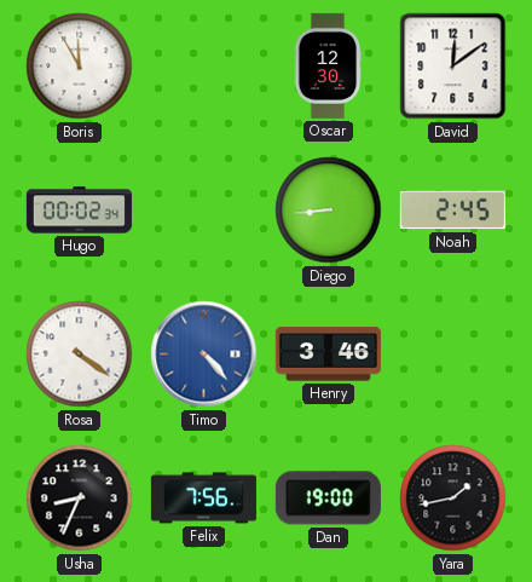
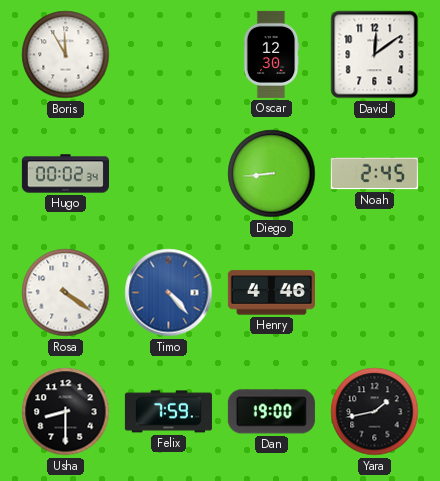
Henry: 3:46 -> 4:46
Usha: 8:34 -> 8:30
Felix: 7:56 -> 7:59
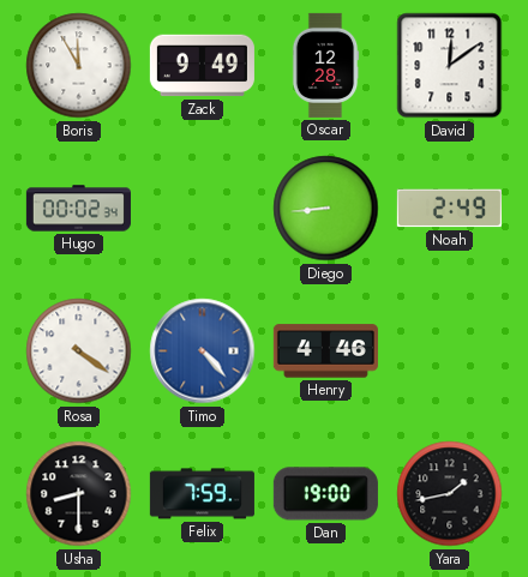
Zack: none -> 9:49
Oscar: 12:30 -> 12:28
Noah: 2:45 -> 2:49
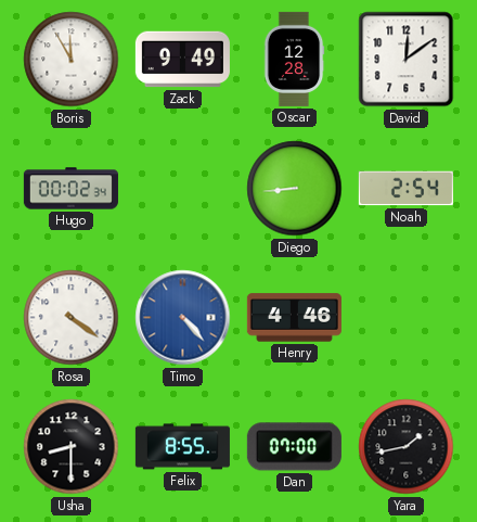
Noah: 2:49 -> 2:54
Felix: 7:59 -> 8:55
Dan: 19:00 -> 07:00
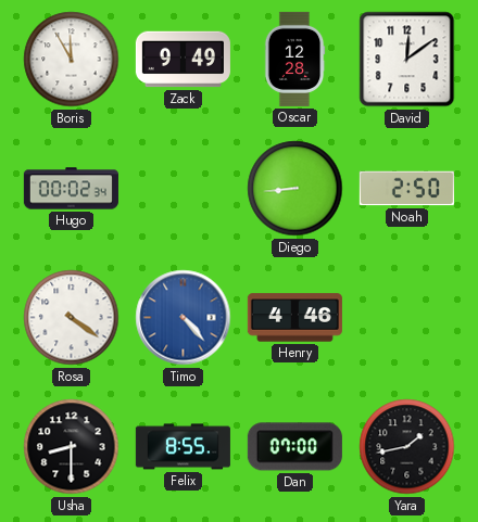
Noah: 2:54 -> 2:50
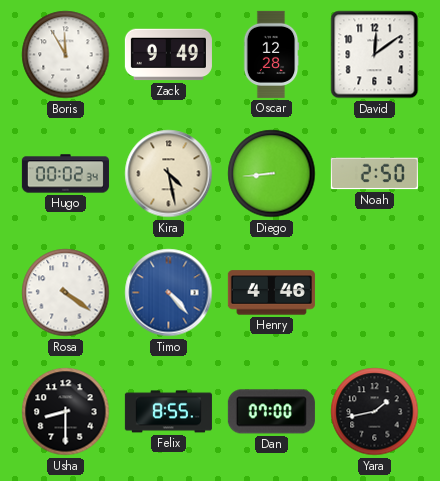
Kira: none -> 4:28
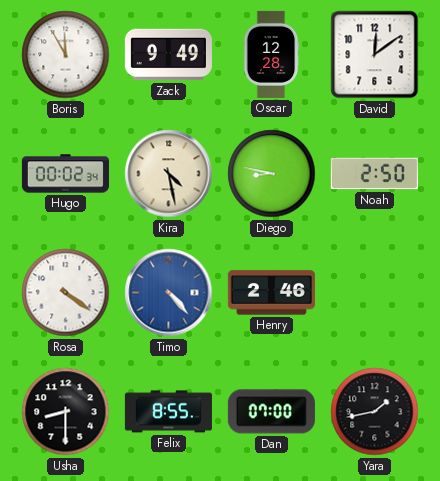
Diego: 8:44 -> 8:47
Henry: 4:46 -> 2:46
